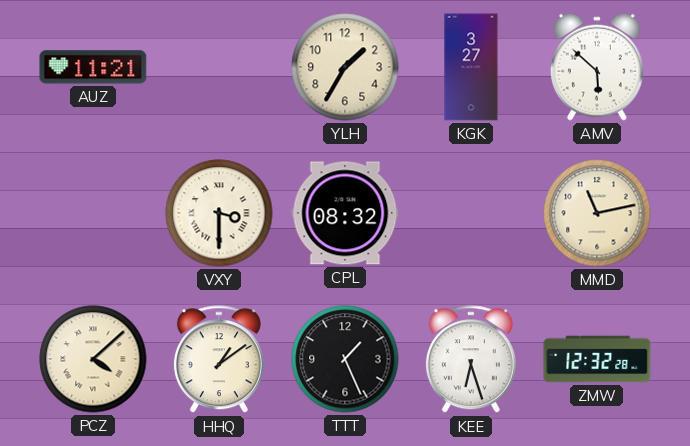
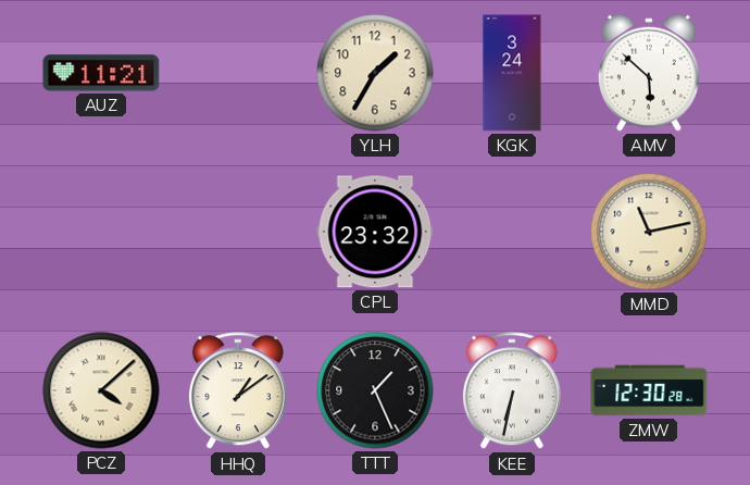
KGK: 3:27 -> 3:24
VXY: 3:30 -> none
CPL: 08:32 -> 23:32
KEE: 6:27 -> 6:32
ZMW: 12:32 -> 12:30
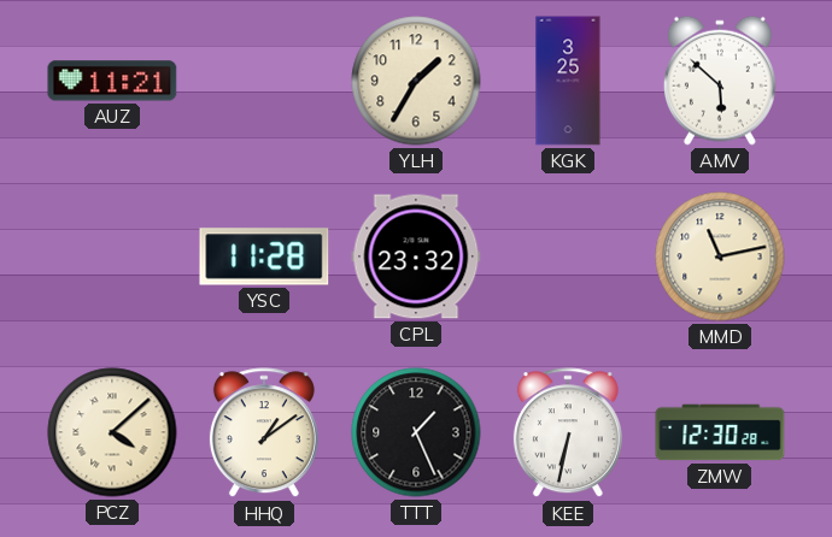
KGK: 3:24 -> 3:25
YSC: none -> 11:28
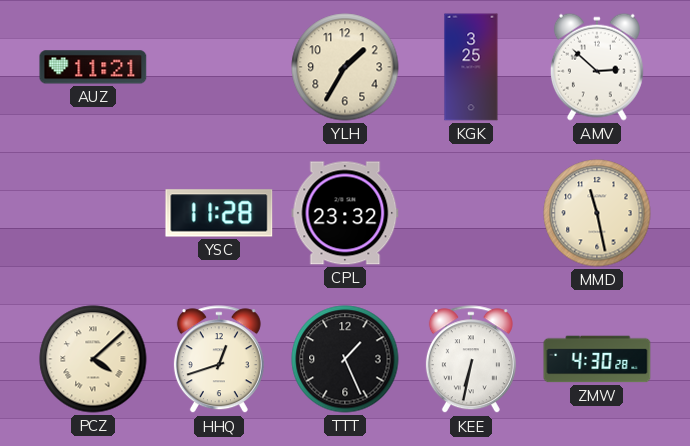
AMV: 5:52 -> 2:52
MMD: 11:13 -> 11:28
HHQ: 1:09 -> 12:42
ZMW: 12:30 -> 4:30
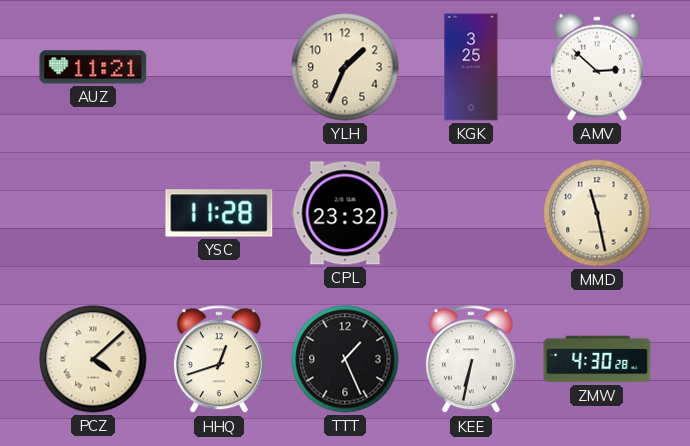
YLH: 1:35 -> 1:34
